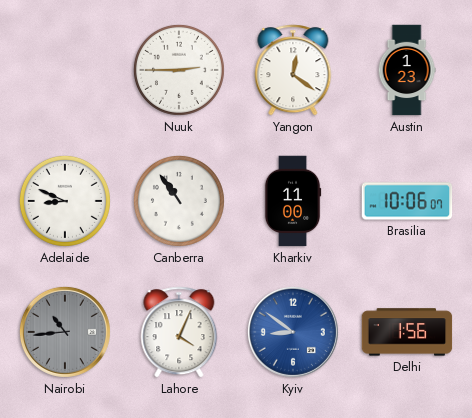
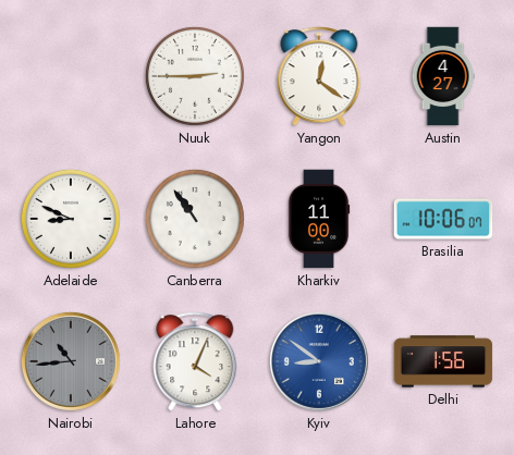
Austin: 1:23 -> 4:27
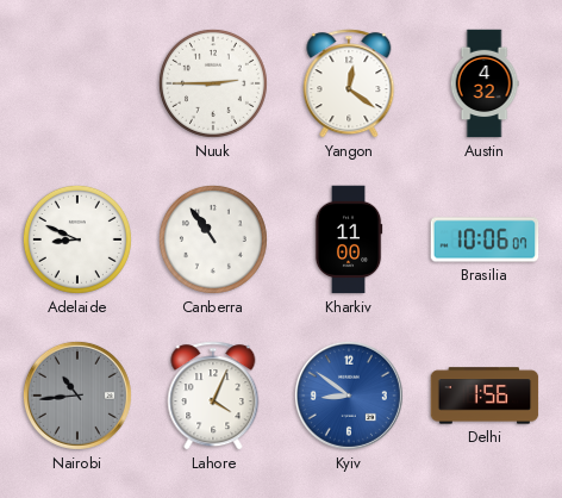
Austin: 4:27 -> 4:32
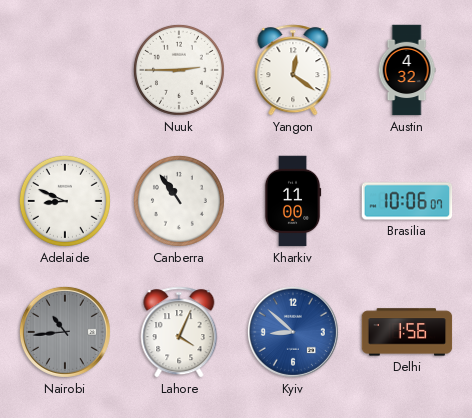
Kyiv: 8:51 -> 8:52
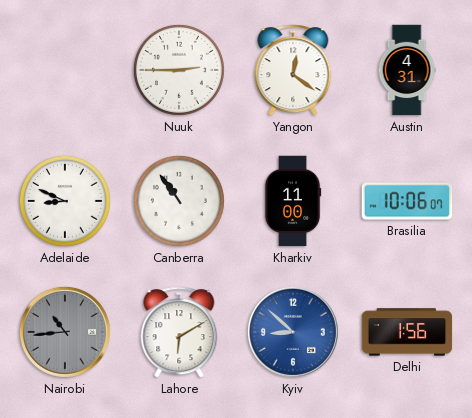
Austin: 4:32 -> 4:31
Lahore: 4:04 -> 6:10
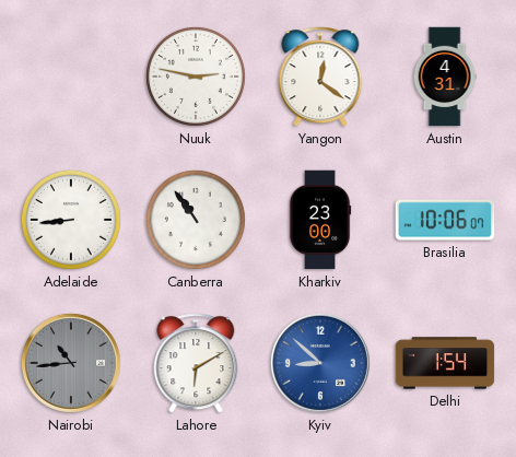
Nuuk: 2:45 -> 2:47
Adelaide: 8:49 -> 8:44
Kharkiv: 11:00 -> 23:00
Delhi: 1:56 -> 1:54
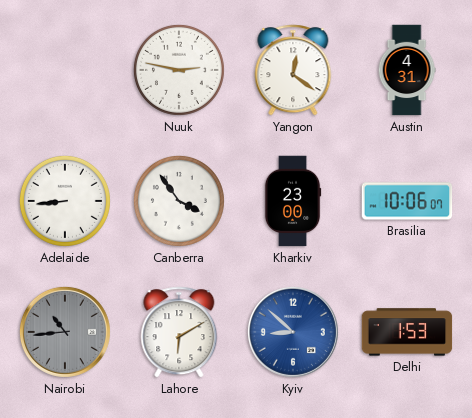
Canberra: 10:54 -> 3:54
Delhi: 1:54 -> 1:53
